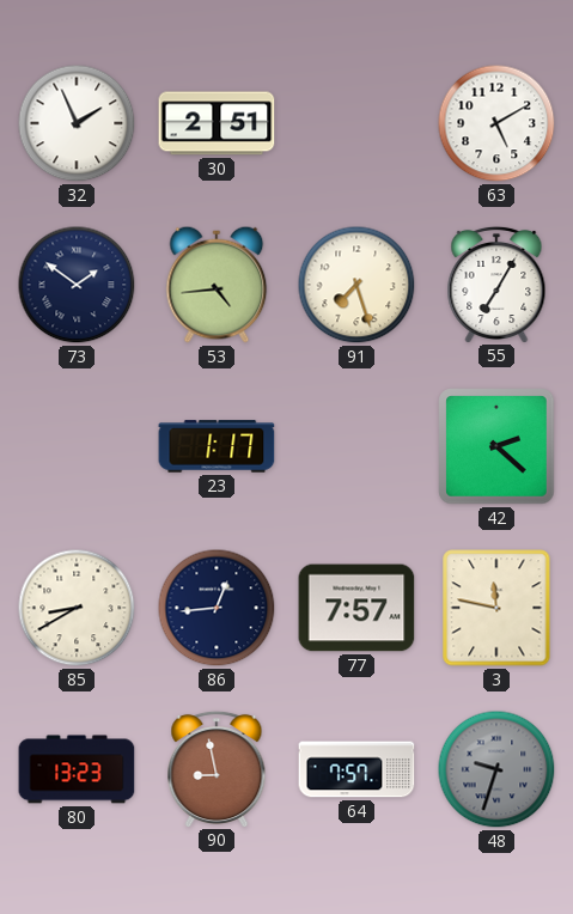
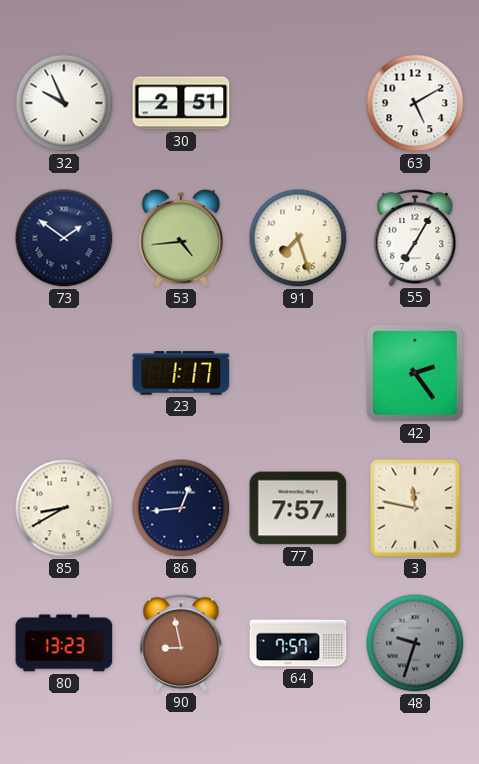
32: 1:56 -> 9:56
42: 2:22 -> 2:24
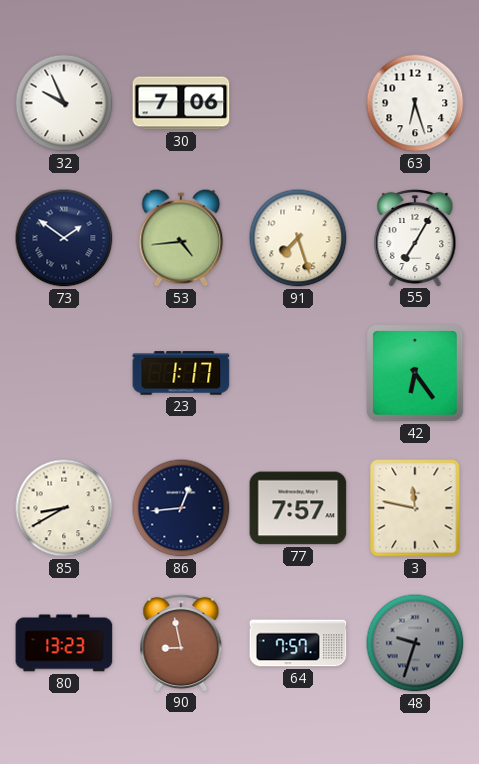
30: 2:51 -> 7:06
63: 5:10 -> 6:27
42: 2:24 -> 6:24
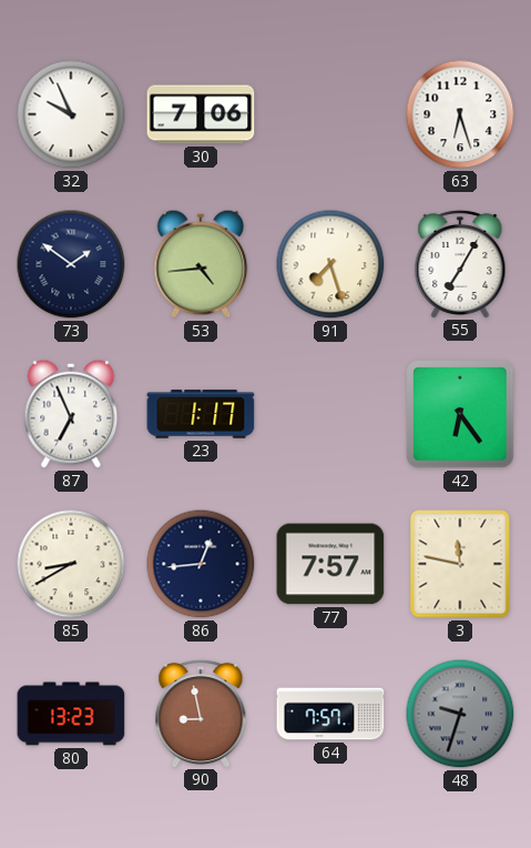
87: none -> 6:56
